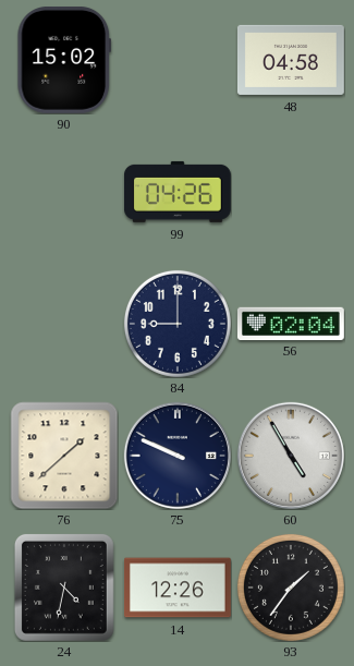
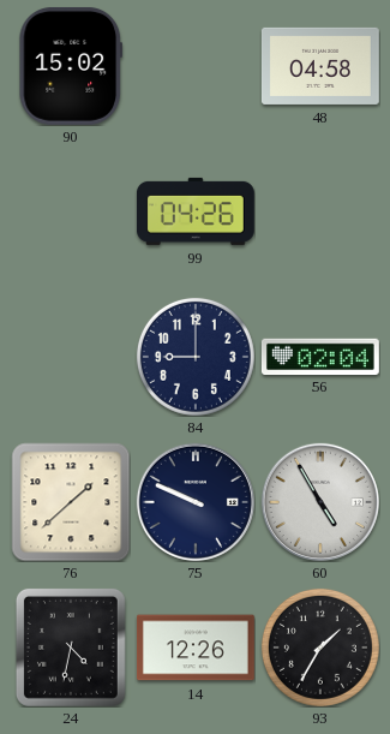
93: 1:36 -> 1:35
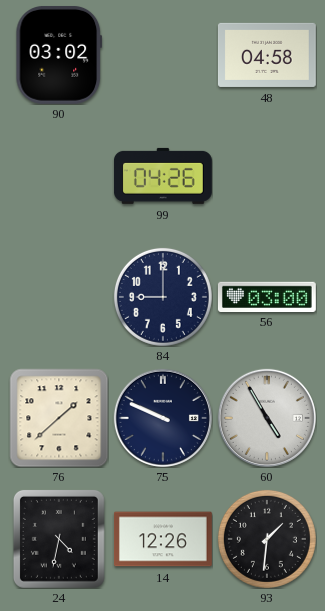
90: 15:02 -> 03:02
56: 02:04 -> 03:00
93: 1:35 -> 1:31
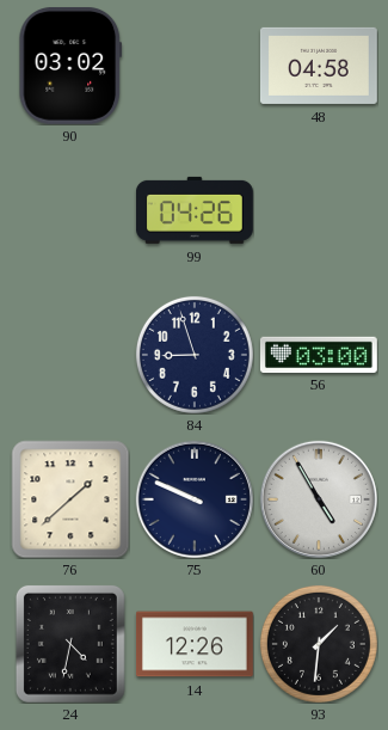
84: 9:00 -> 8:57
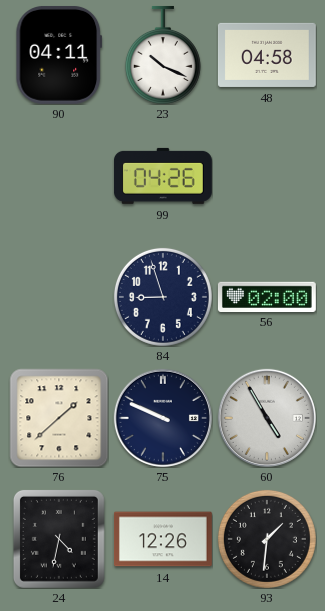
90: 03:02 -> 04:11
23: none -> 10:19
56: 03:00 -> 02:00
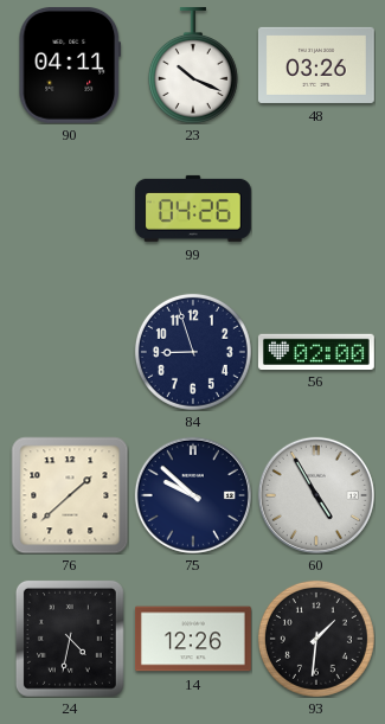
48: 04:58 -> 03:26
75: 9:49 -> 9:52
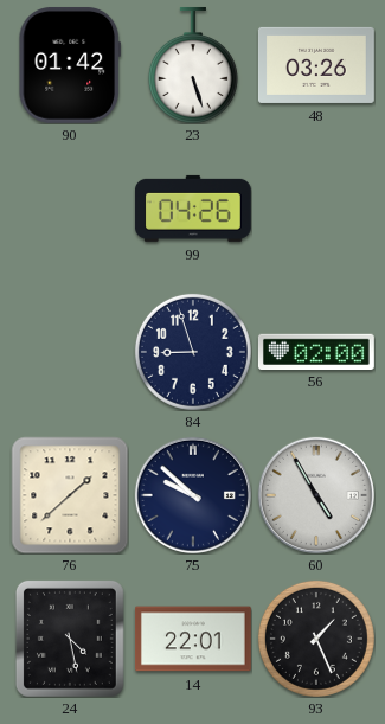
90: 04:11 -> 01:42
23: 10:19 -> 5:27
24: 4:32 -> 4:28
14: 12:26 -> 22:01
93: 1:31 -> 1:26
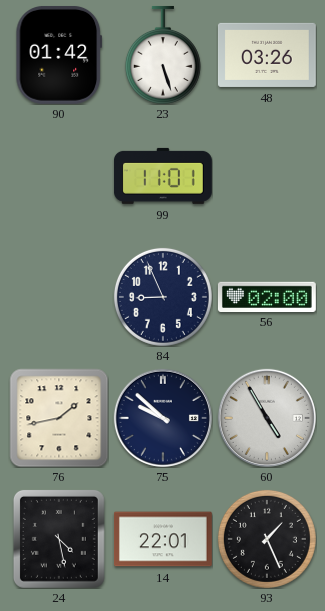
99: 04:26 -> 11:01
84: 8:57 -> 8:56
76: 1:38 -> 1:43
